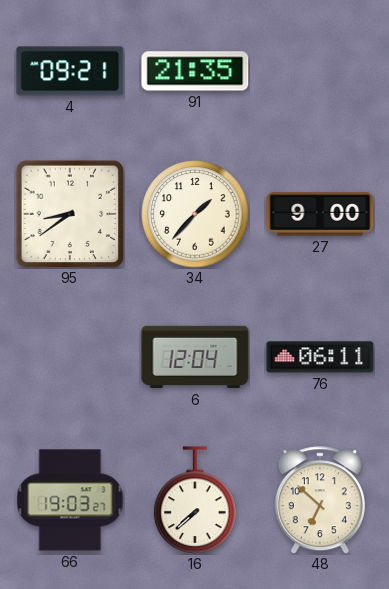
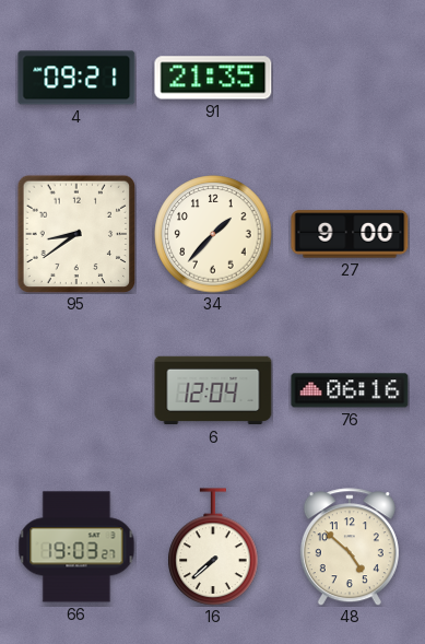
76: 06:11 -> 06:16
48: 6:52 -> 4:52
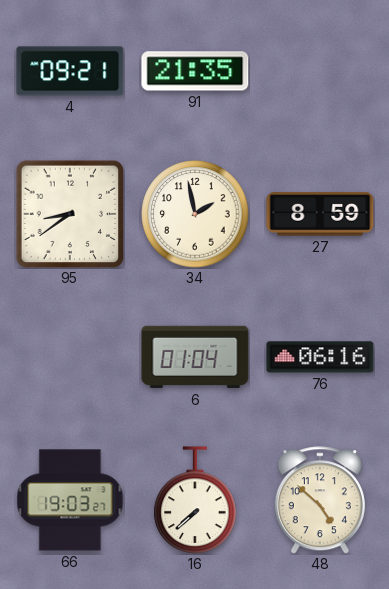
34: 1:37 -> 1:58
27: 9:00 -> 8:59
6: 12:04 -> 01:04
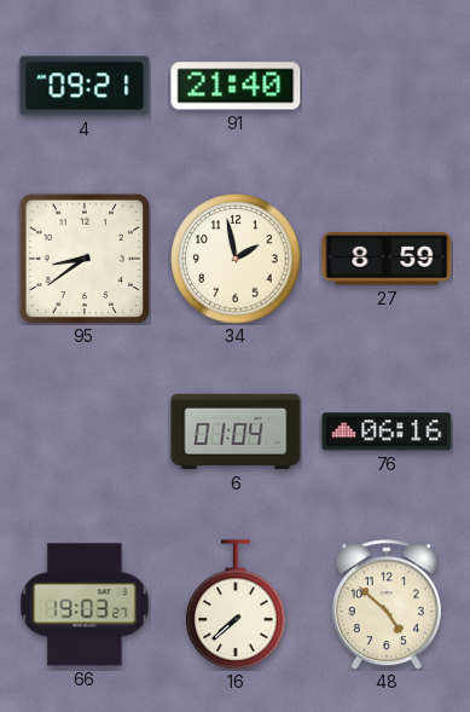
91: 21:35 -> 21:40
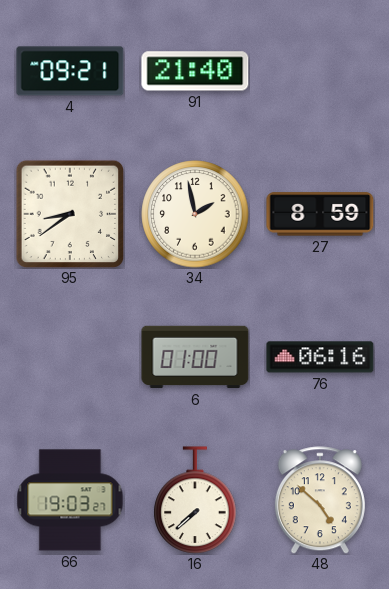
6: 01:04 -> 01:00
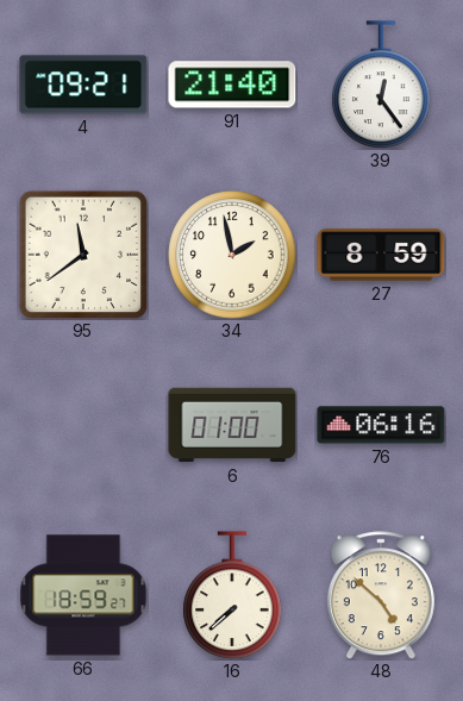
39: none -> 12:24
95: 8:39 -> 11:39
66: 19:03 -> 18:59
